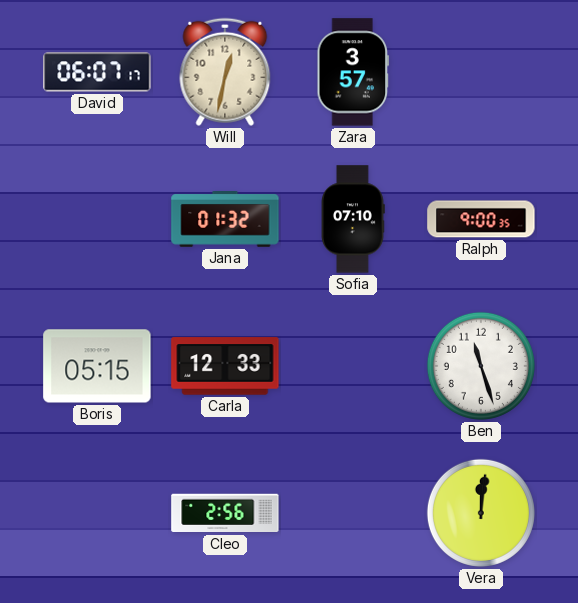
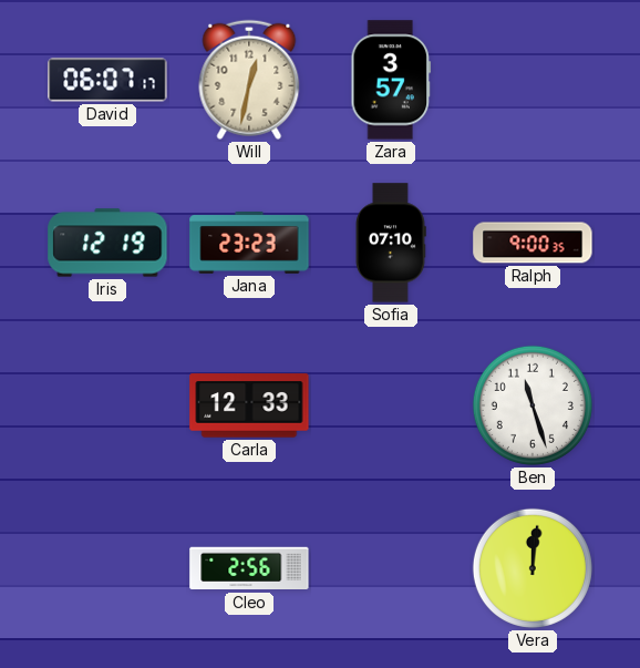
Iris: none -> 12:19
Jana: 01:32 -> 23:23
Boris: 05:15 -> none
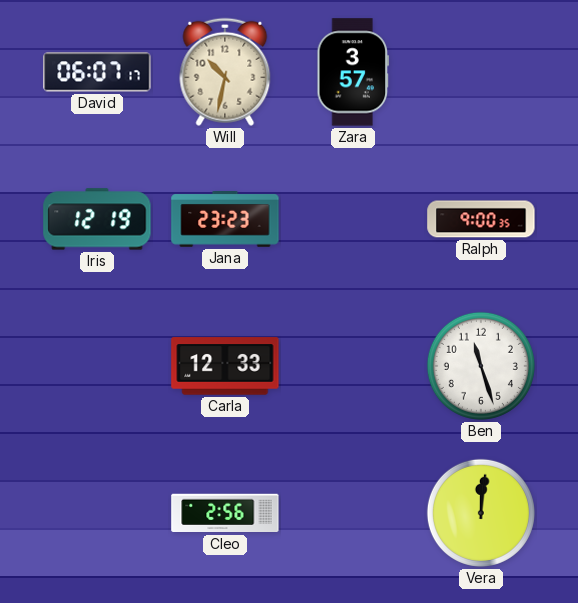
Will: 12:32 -> 10:32
Sofia: 07:10 -> none
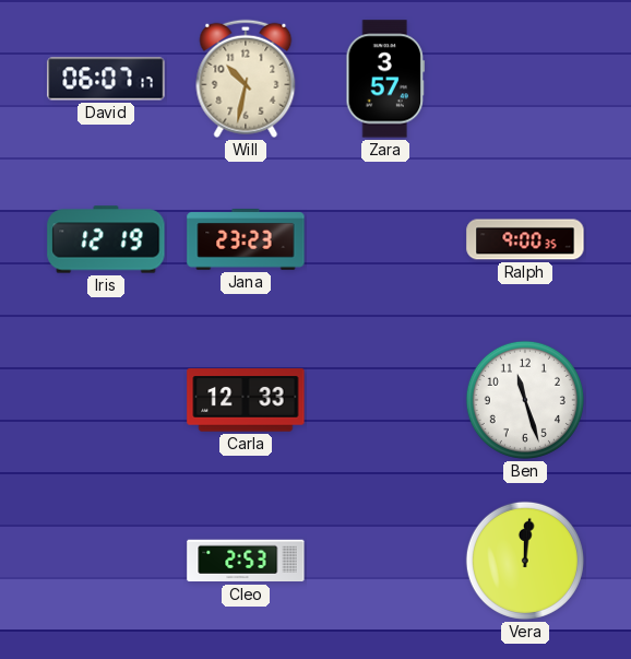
Cleo: 2:56 -> 2:53
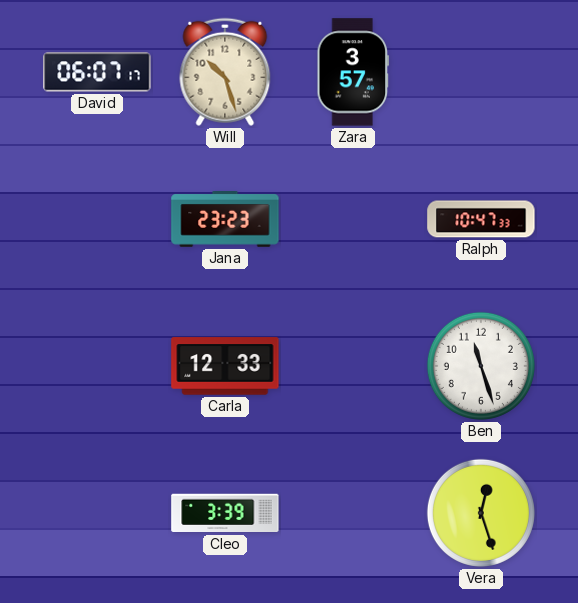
Will: 10:32 -> 10:27
Iris: 12:19 -> none
Ralph: 9:00 -> 10:47
Cleo: 2:53 -> 3:39
Vera: 12:01 -> 12:27
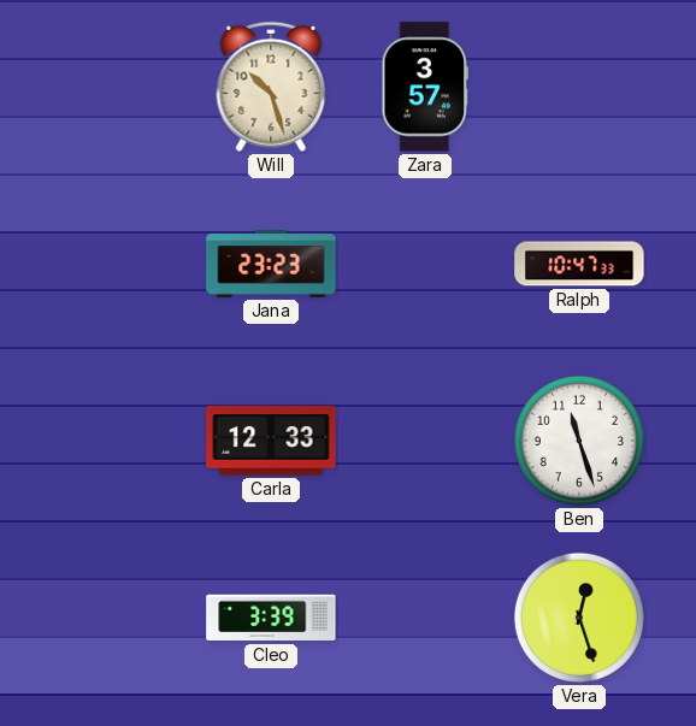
David: 06:07 -> none
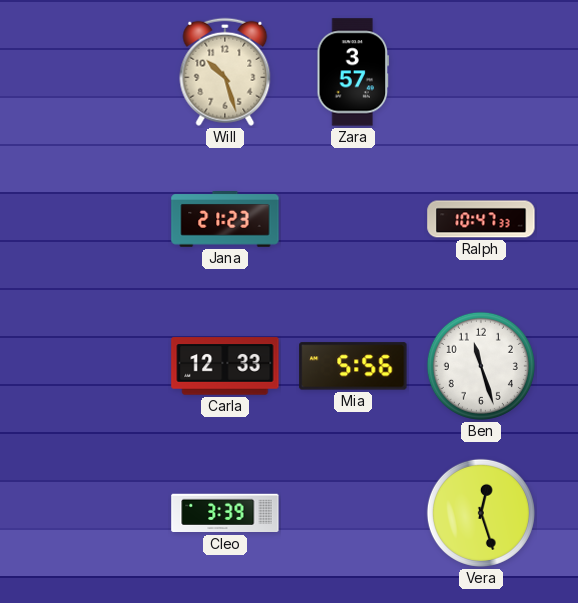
Jana: 23:23 -> 21:23
Mia: none -> 5:56
